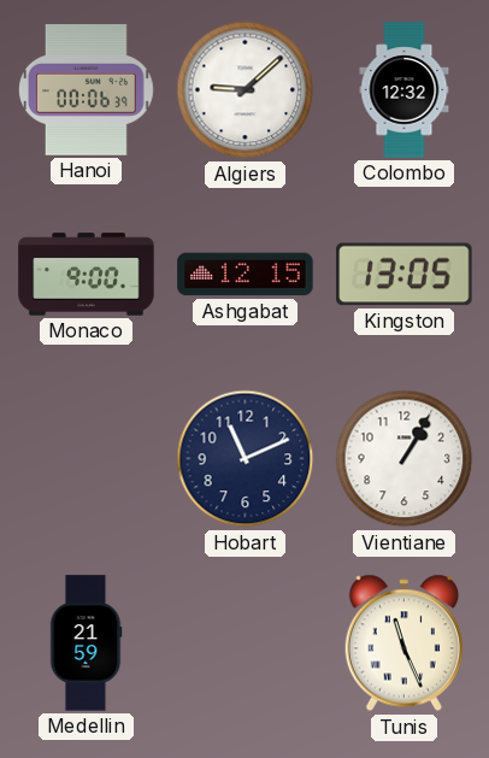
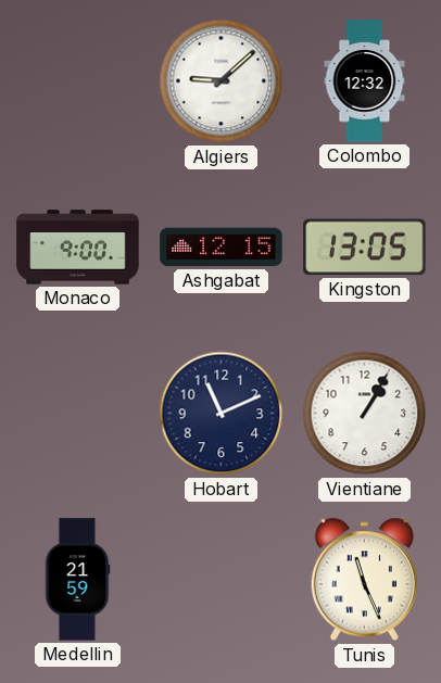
Hanoi: 00:06 -> none
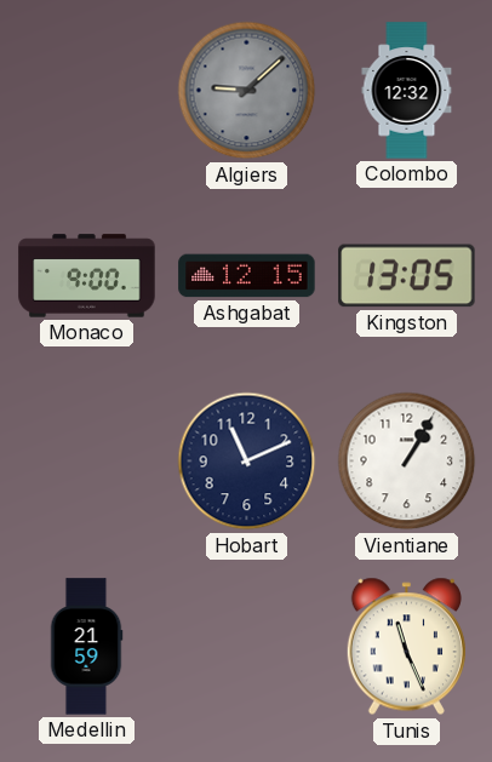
Algiers dial: white -> grey
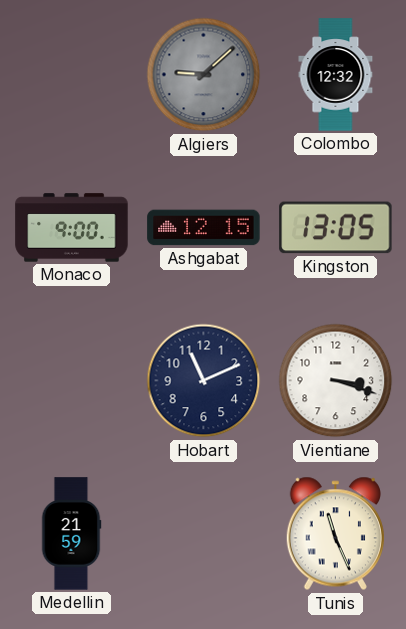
Vientiane: 1:05 -> 3:18
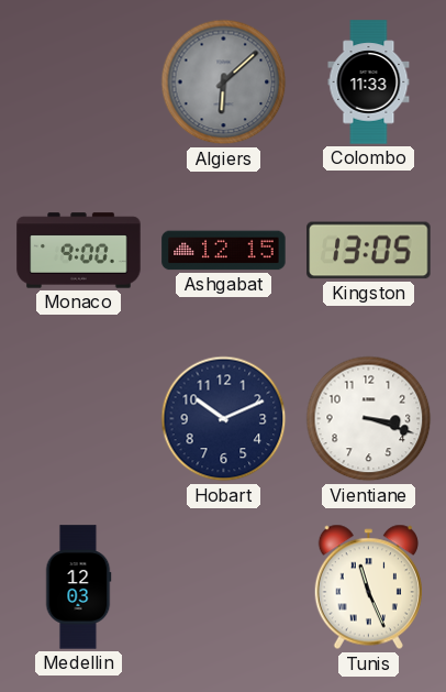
Algiers: 9:08 -> 6:08
Colombo: 12:32 -> 11:33
Hobart: 11:11 -> 10:11
Medellin: 21:59 -> 12:03
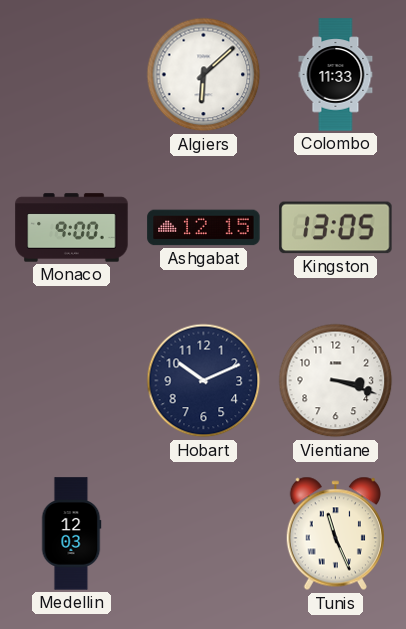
Algiers dial: grey -> white
